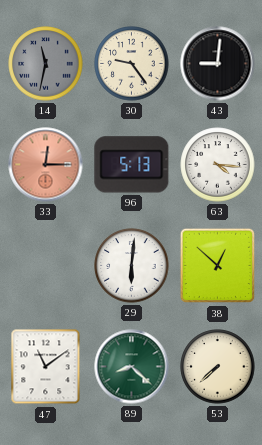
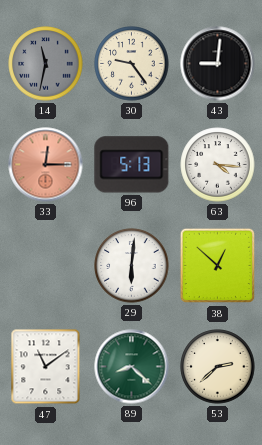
53: 7:38 -> 2:38
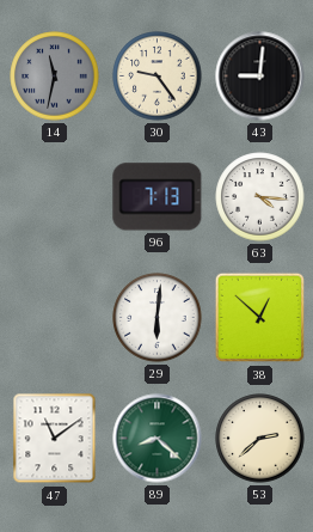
33: 12:15 -> none
96: 5:13 -> 7:13
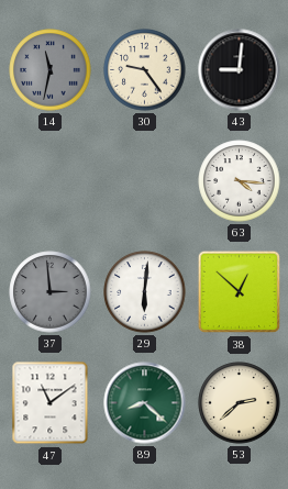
96: 7:13 -> none
37: none -> 2:59
